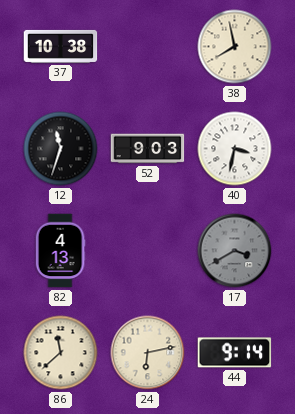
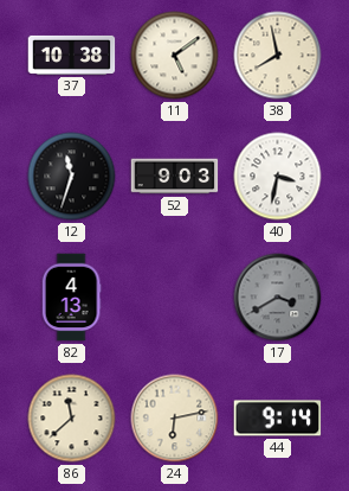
11: none -> 5:09
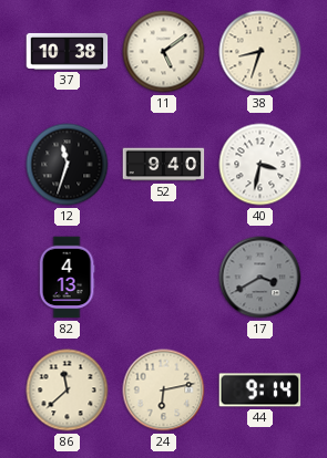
38: 7:58 -> 8:33
52: 9:03 -> 9:40
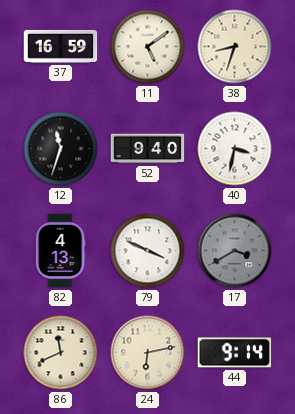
37: 10:38 -> 16:59
79: none -> 3:49
86: 11:38 -> 11:41
